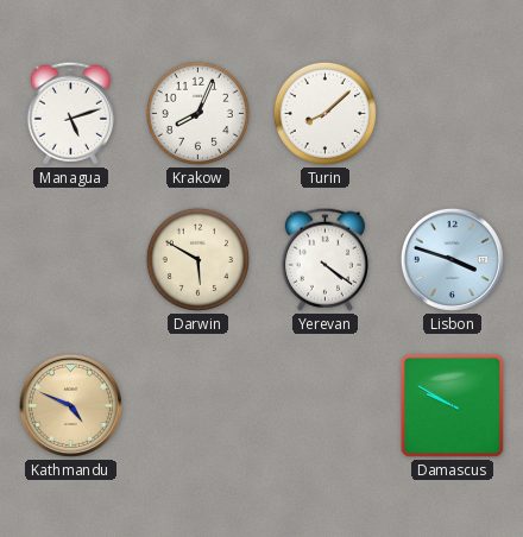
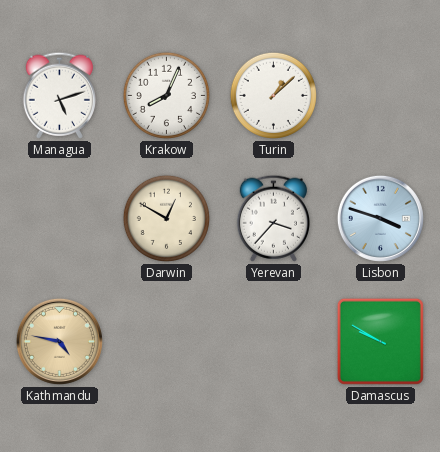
Turin: 8:08 -> 1:08
Darwin: 5:50 -> 12:50
Yerevan: 4:21 -> 3:37
Kathmandu: 4:49 -> 4:47
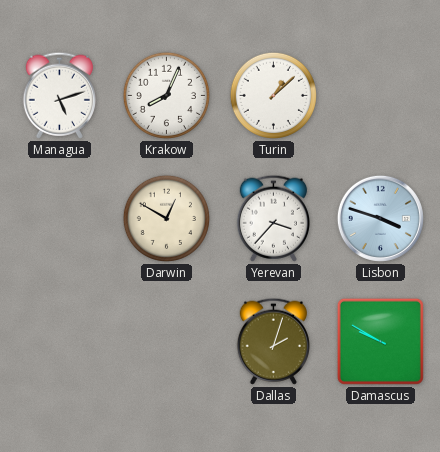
Kathmandu: 4:47 -> none
Dallas: none -> 2:03
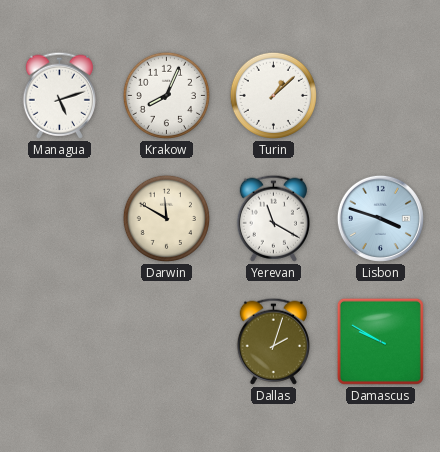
Darwin: 12:50 -> 11:50
Yerevan: 3:37 -> 11:20
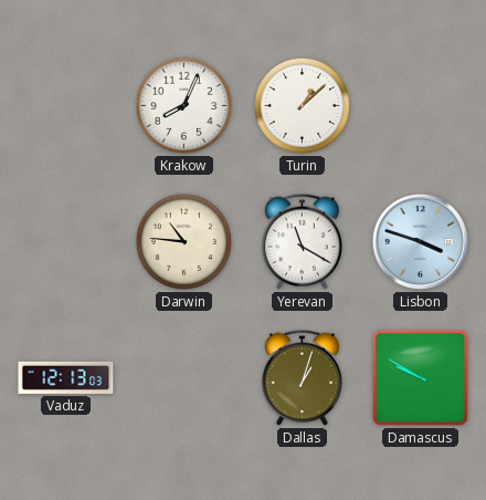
Managua: 5:12 -> none
Darwin: 11:50 -> 10:46
Vaduz: none -> 12:13
Dallas: 2:03 -> 1:03
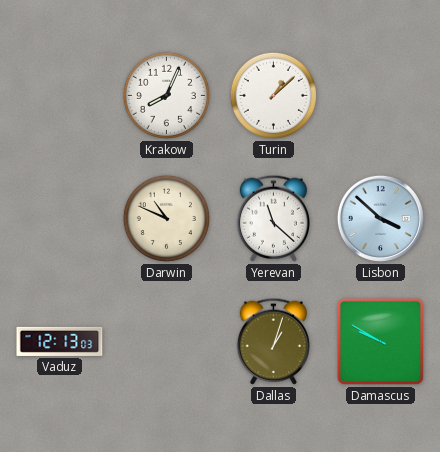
Darwin: 10:46 -> 10:49
Yerevan: 11:20 -> 11:22
Lisbon: 3:48 -> 3:52
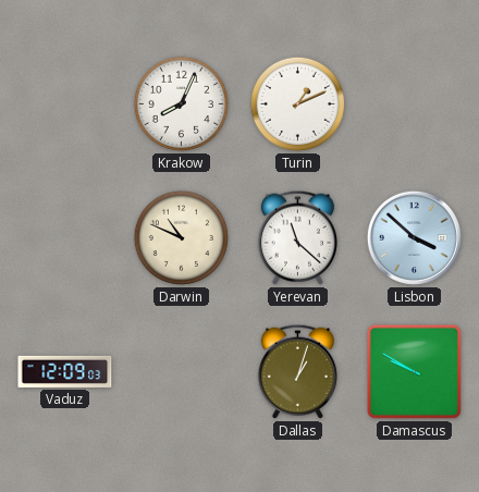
Turin: 1:08 -> 1:11
Vaduz: 12:13 -> 12:09
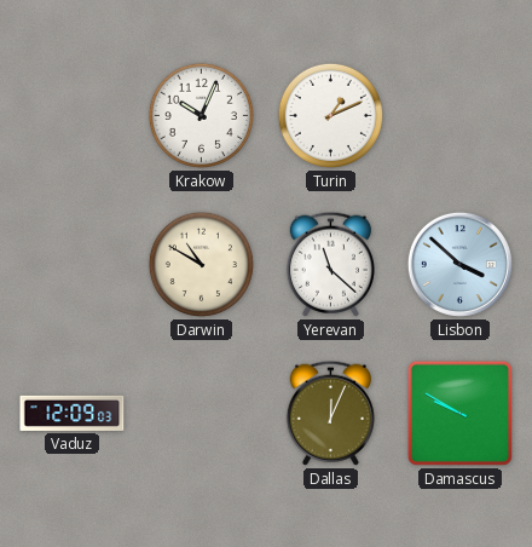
Krakow: 8:04 -> 10:04
Darwin: 10:49 -> 10:50
Dallas: 1:03 -> 12:04
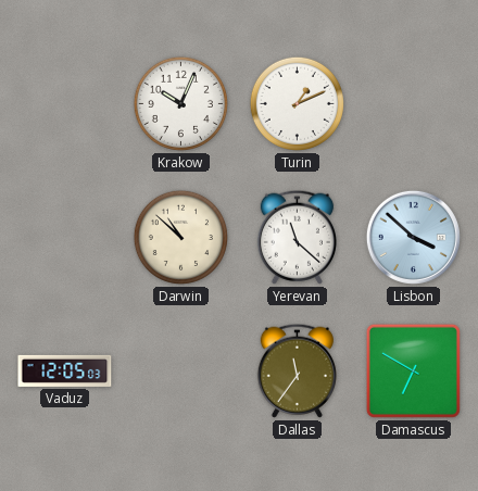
Darwin: 10:50 -> 10:52
Vaduz: 12:09 -> 12:05
Dallas: 12:04 -> 11:36
Damascus: 9:50 -> 6:50
